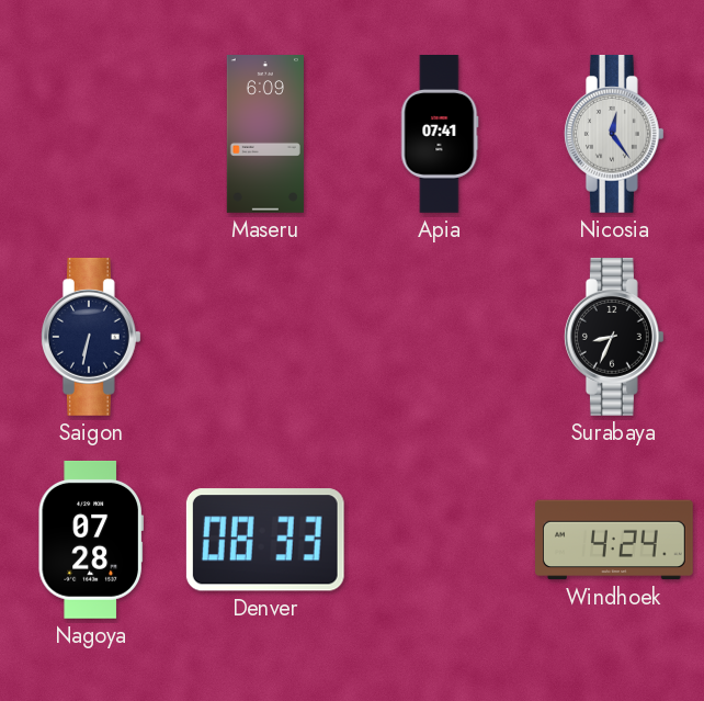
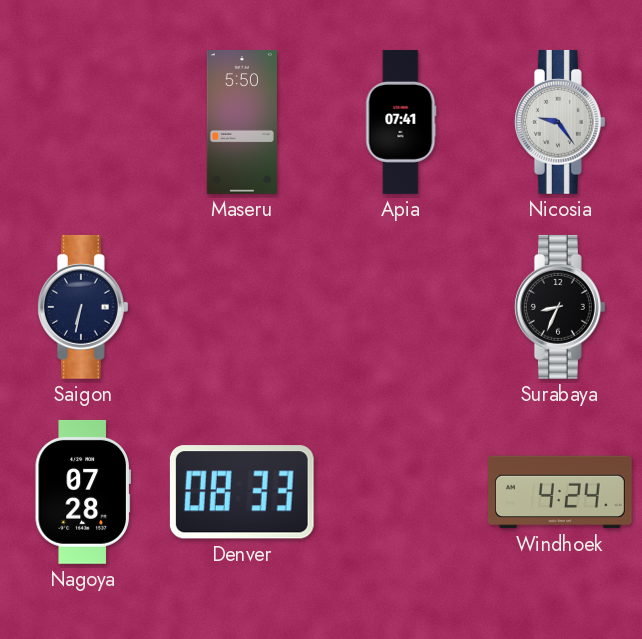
Maseru: 6:09 -> 5:50
Nicosia: 12:24 -> 9:24
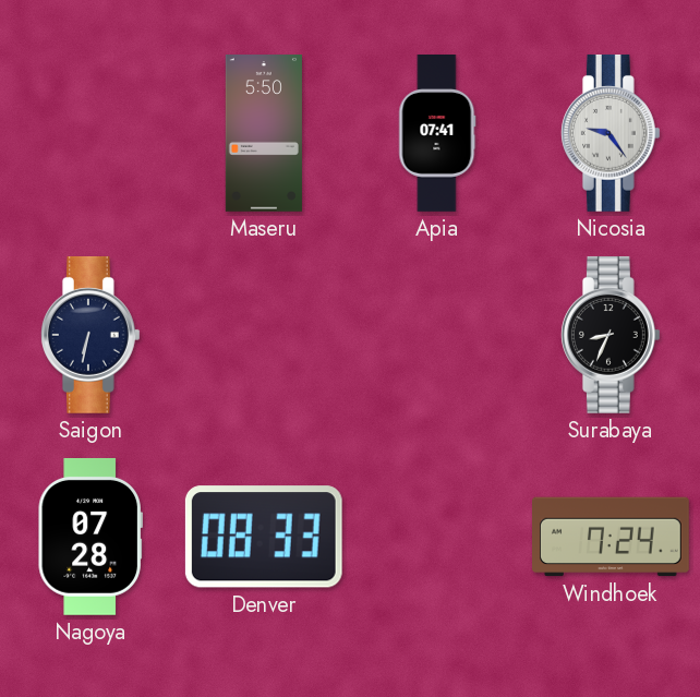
Windhoek: 4:24 -> 7:24
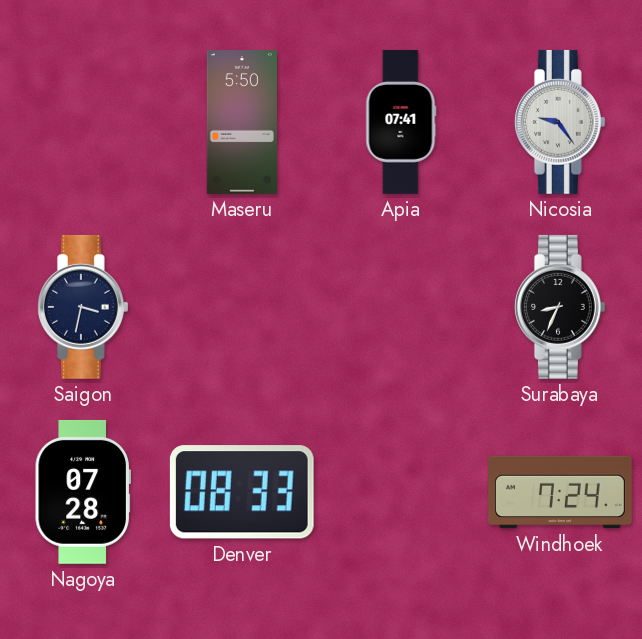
Saigon: 6:32 -> 3:32
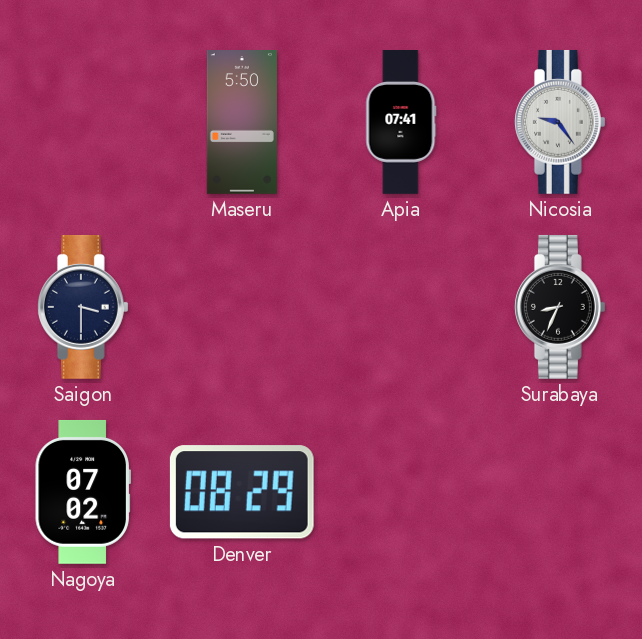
Saigon: 3:32 -> 3:30
Nagoya: 07:28 -> 07:02
Denver: 08:33 -> 08:29
Windhoek: 7:24 -> none
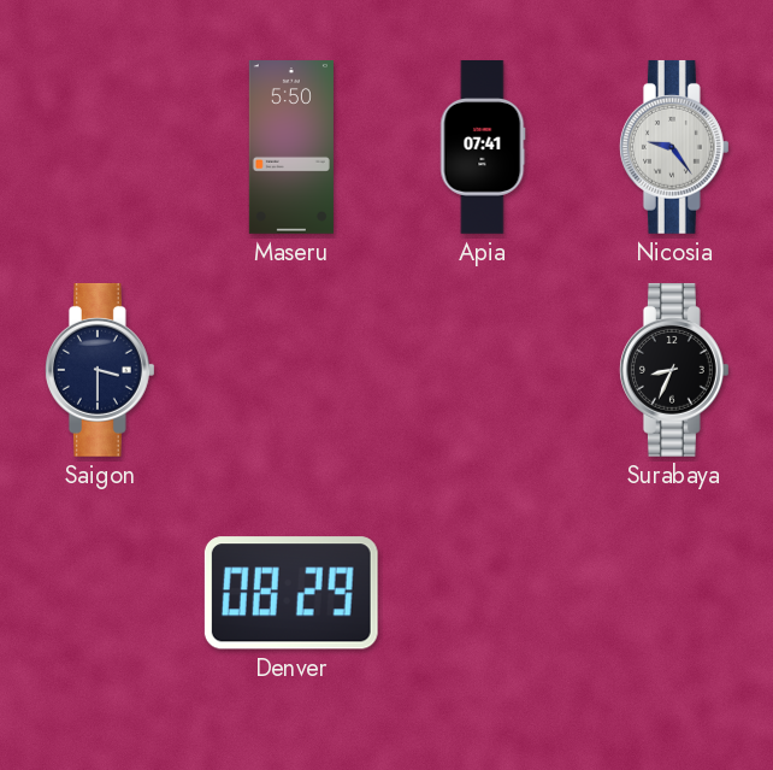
Nagoya: 07:02 -> none
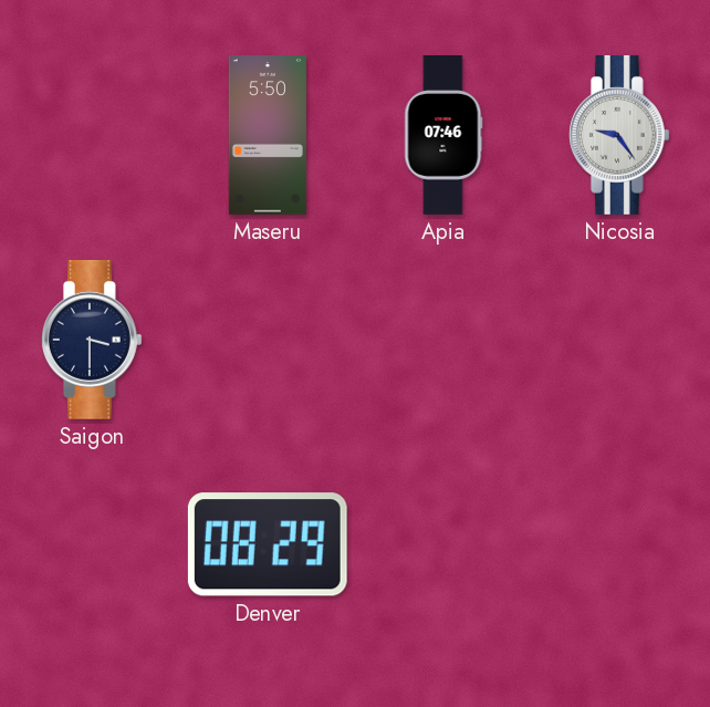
Apia: 07:41 -> 07:46
Surabaya: 8:34 -> none
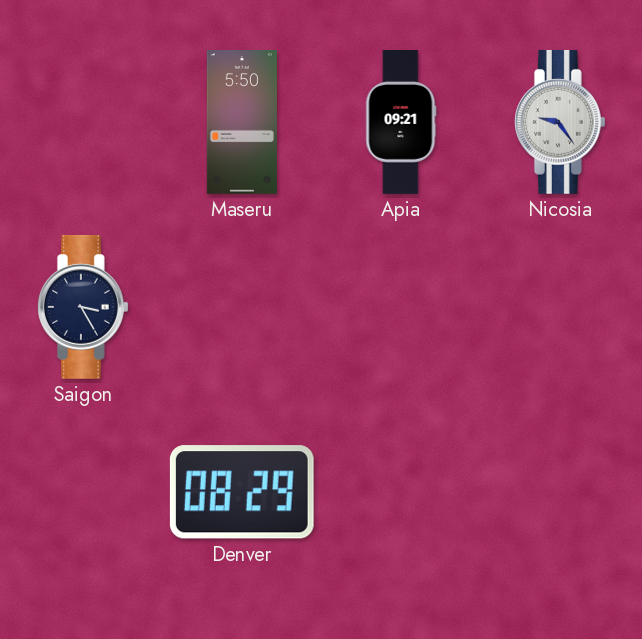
Apia: 07:46 -> 09:21
Saigon: 3:30 -> 3:25
